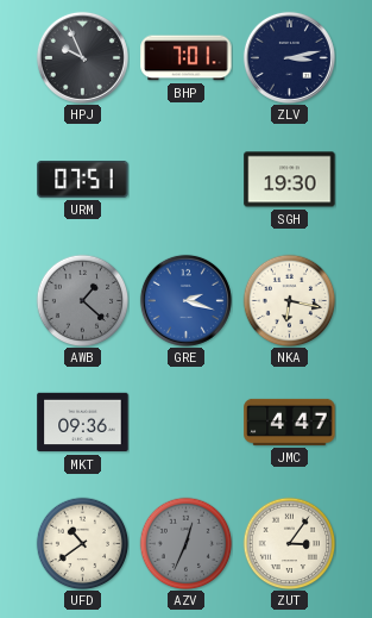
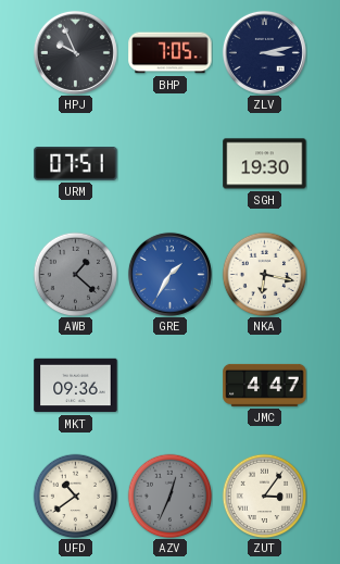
BHP: 7:01 -> 7:05
GRE: 2:18 -> 1:35
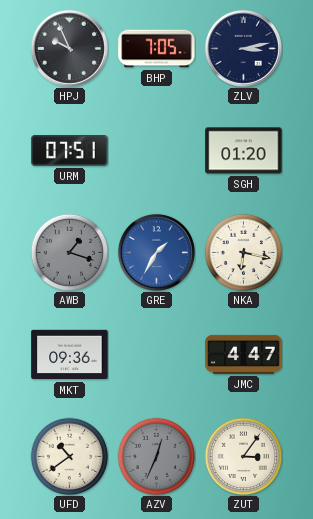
SGH: 19:30 -> 01:20
AWB: 1:22 -> 1:18
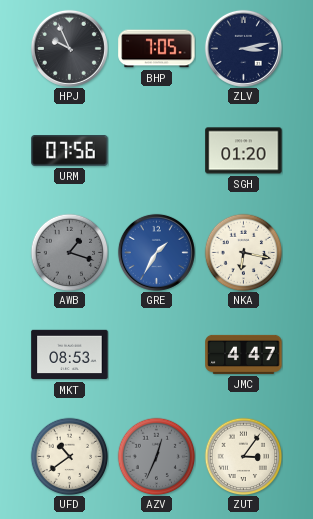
URM: 07:51 -> 07:56
MKT: 09:36 -> 08:53
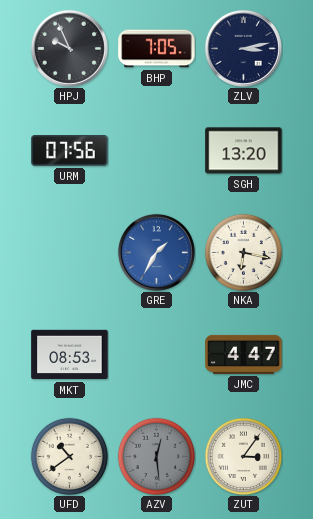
SGH: 01:20 -> 13:20
AWB: 1:18 -> none
AZV: 12:34 -> 12:29
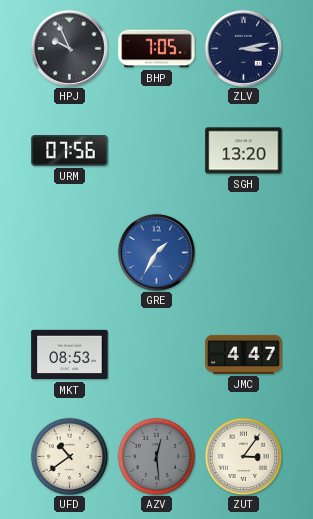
NKA: 6:17 -> none
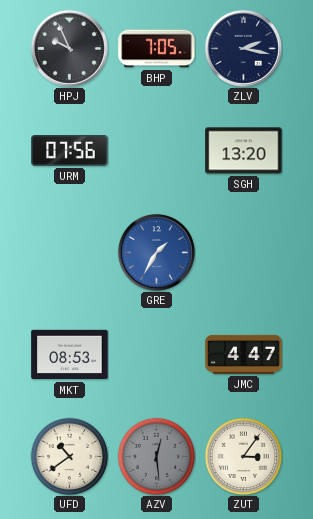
ZLV: 3:13 -> 2:17
